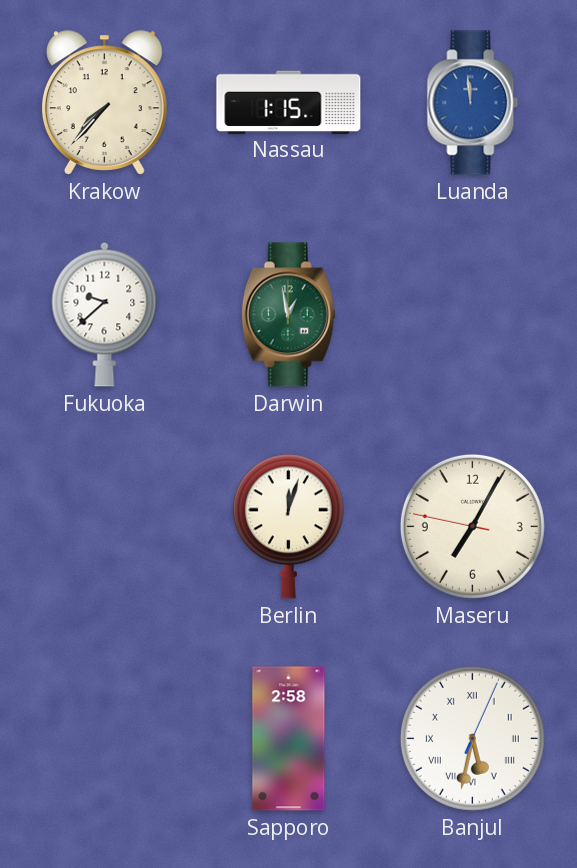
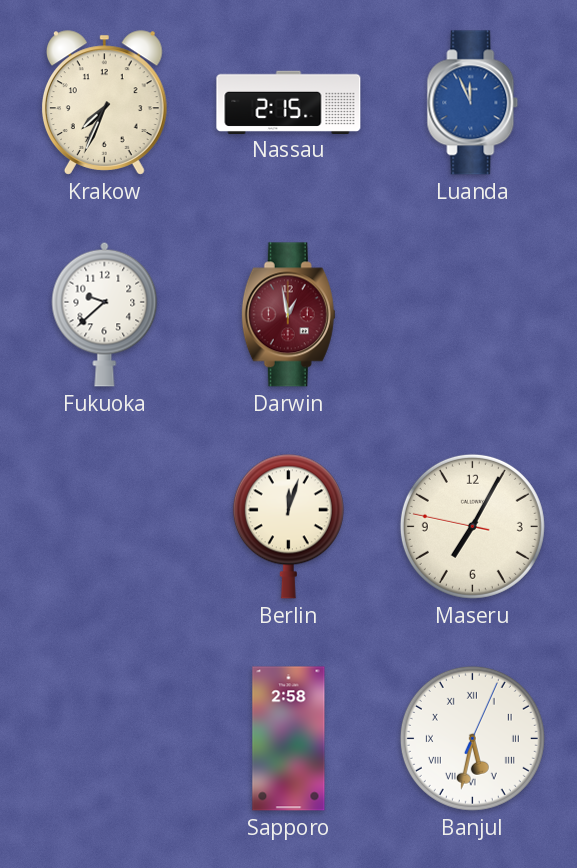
Krakow: 7:37 -> 7:34
Nassau: 1:15 -> 2:15
Luanda: 11:59 -> 11:56
Darwin dial: green -> burgundy
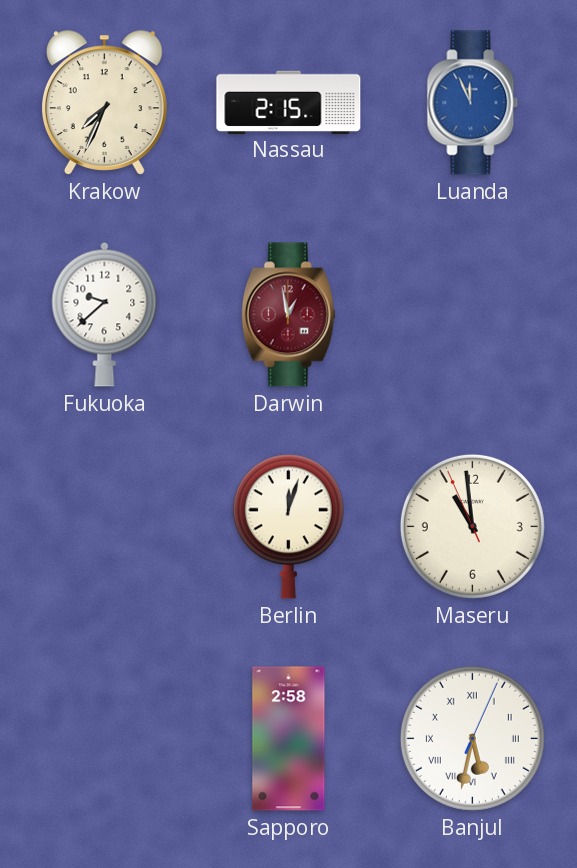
Maseru: 7:04 -> 10:58
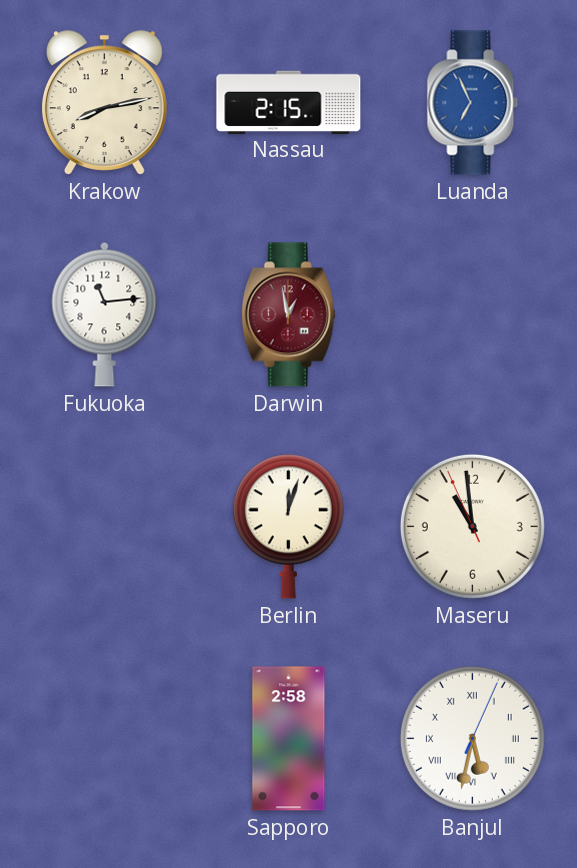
Krakow: 7:34 -> 8:13
Luanda: 11:56 -> 6:56
Fukuoka: 9:38 -> 11:14
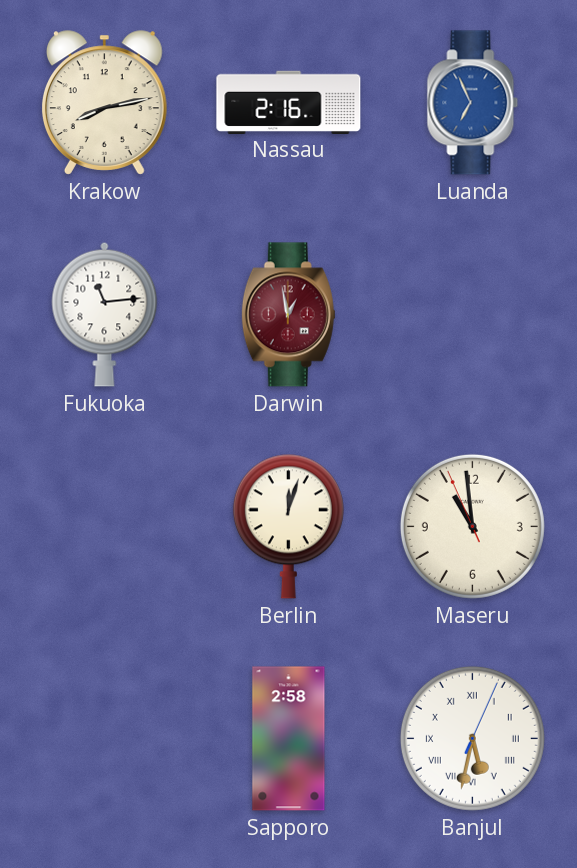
Nassau: 2:15 -> 2:16
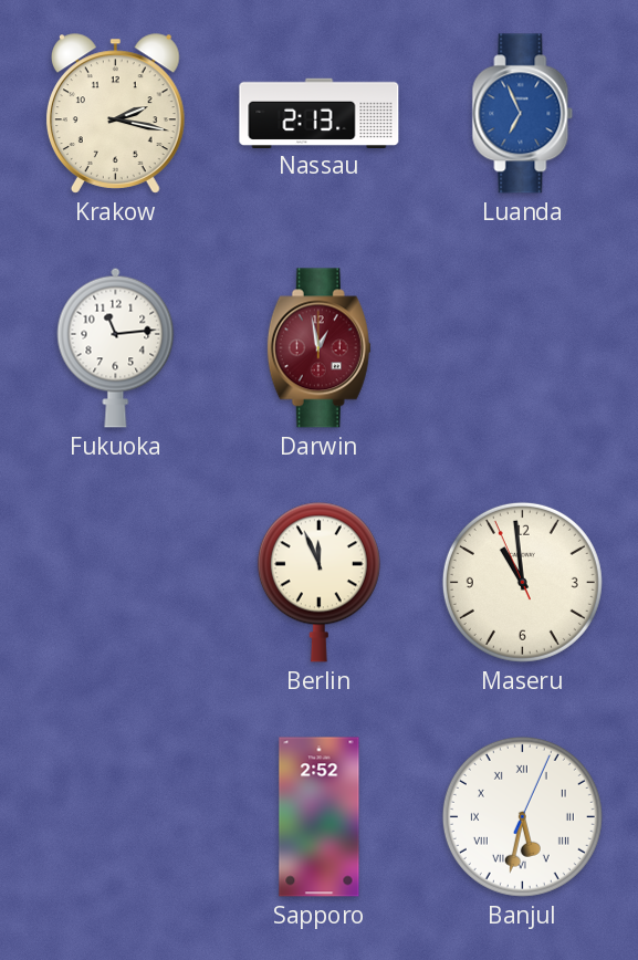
Krakow: 8:13 -> 2:17
Nassau: 2:16 -> 2:13
Berlin: 12:03 -> 11:56
Sapporo: 2:58 -> 2:52
